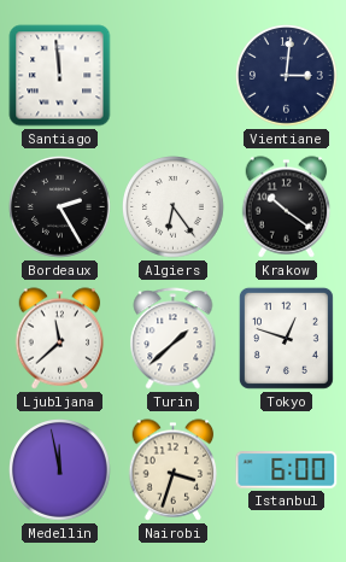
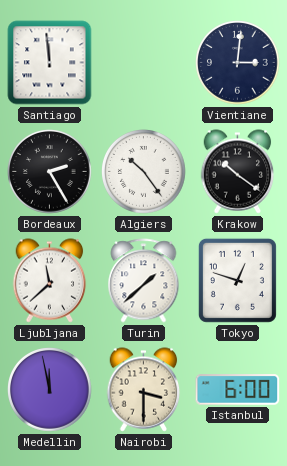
Algiers: 6:24 -> 10:24
Nairobi: 3:33 -> 3:30
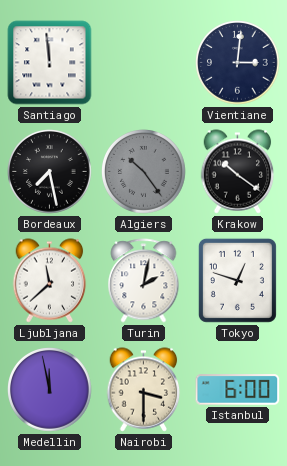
Bordeaux: 2:25 -> 7:28
Algiers dial: white -> grey
Turin: 1:38 -> 2:02
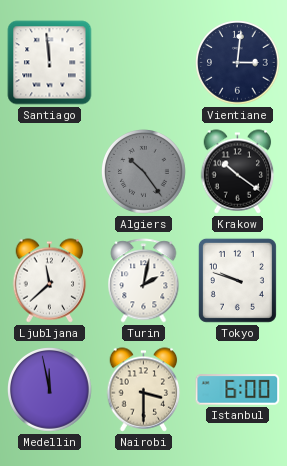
Bordeaux: 7:28 -> none
Tokyo: 12:48 -> 9:48
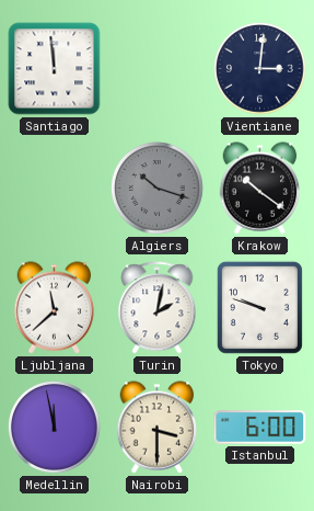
Algiers: 10:24 -> 10:18
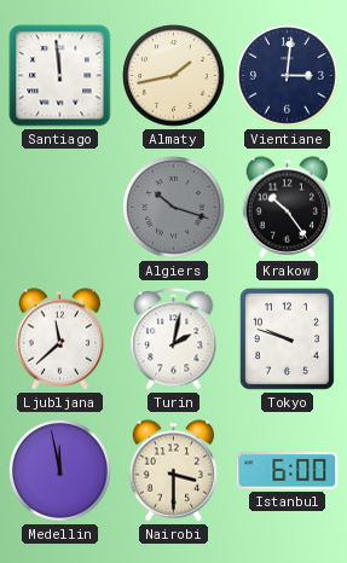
Almaty: none -> 1:43
Krakow: 10:21 -> 10:24
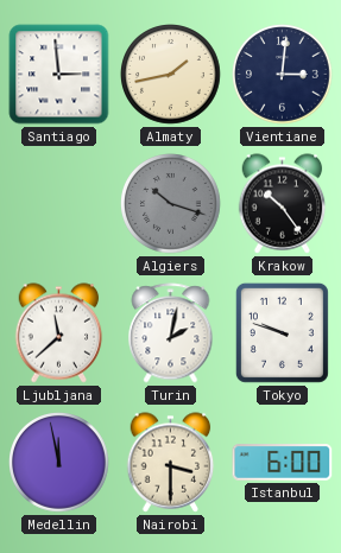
Santiago: 11:59 -> 2:59
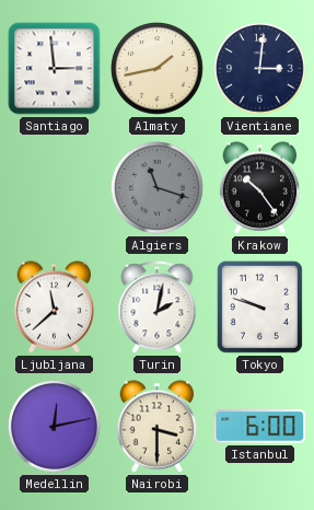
Algiers: 10:18 -> 11:18
Medellin: 11:58 -> 12:13
